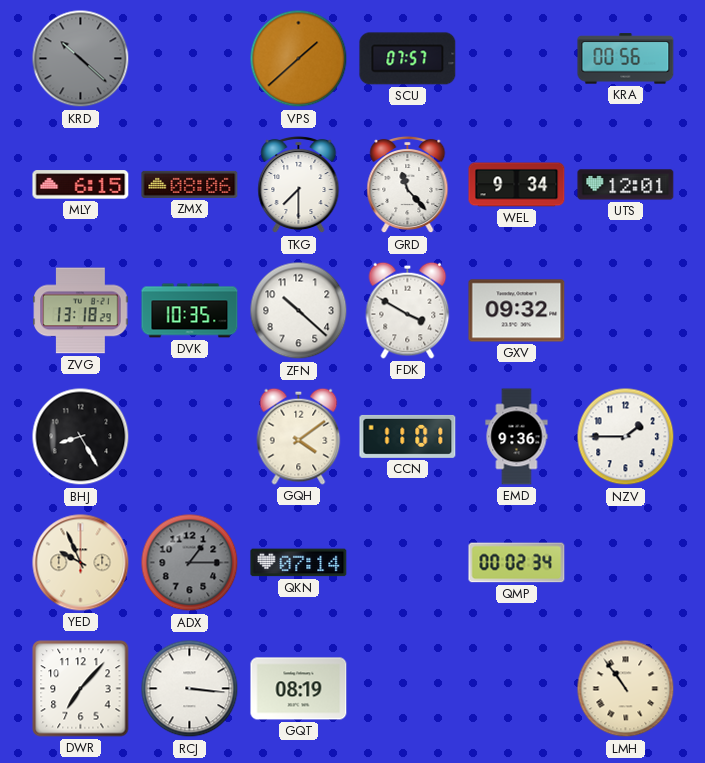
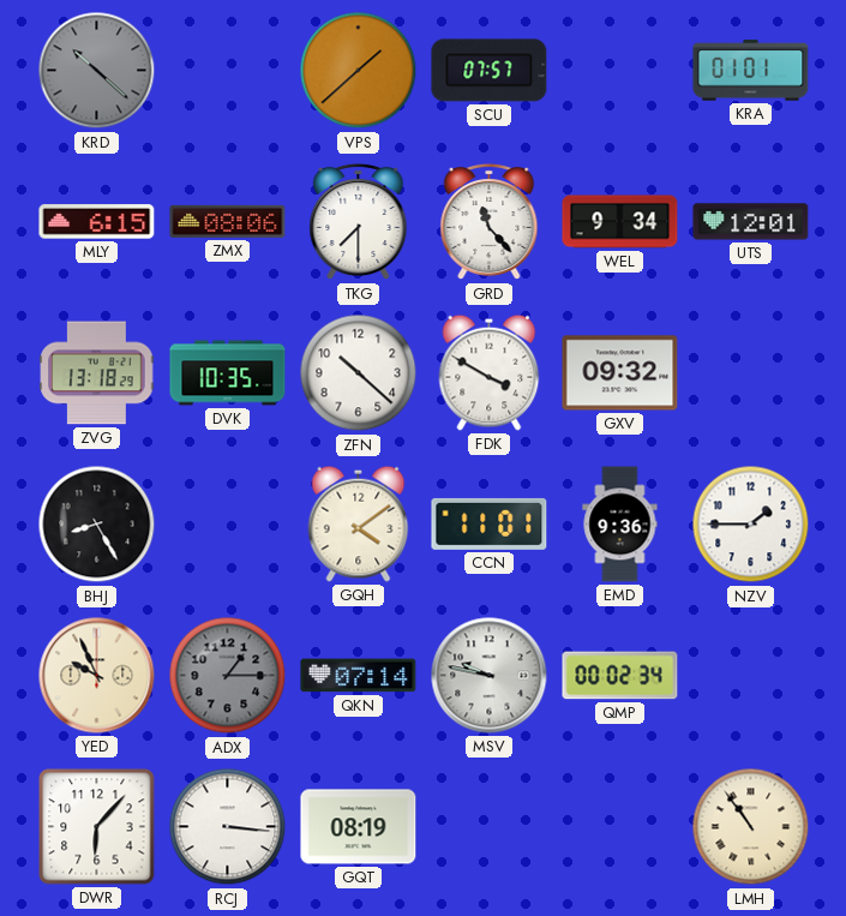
KRA: 00:56 -> 01:01
MSV: none -> 9:47
DWR: 7:07 -> 6:07
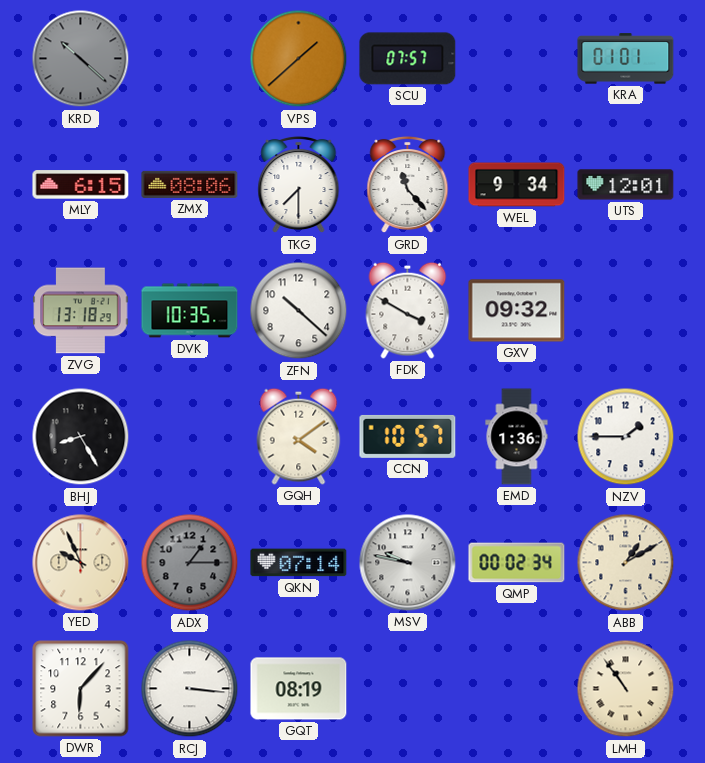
CCN: 11:01 -> 10:57
EMD: 9:36 -> 1:36
ABB: none -> 1:10
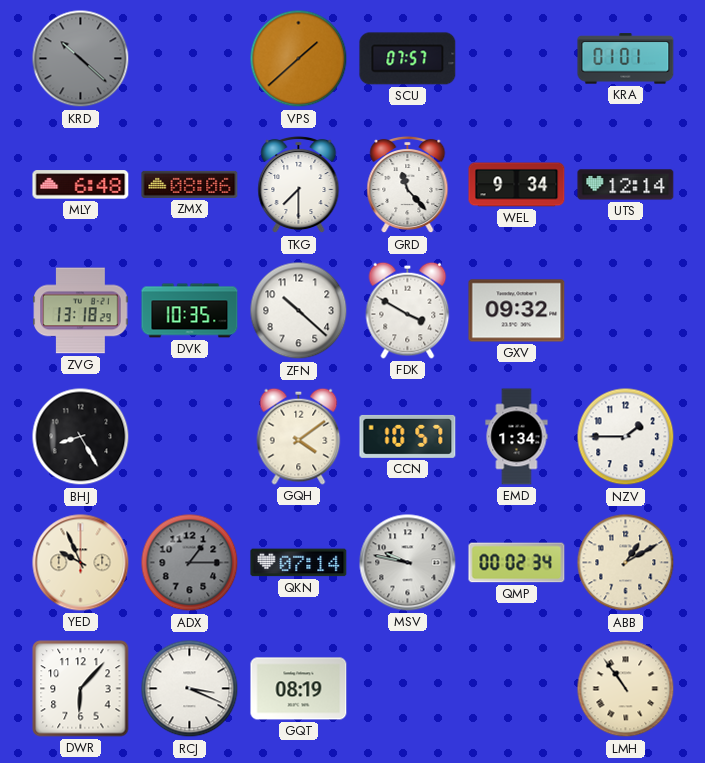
MLY: 6:15 -> 6:48
UTS: 12:01 -> 12:14
EMD: 1:36 -> 1:34
RCJ: 3:16 -> 3:19
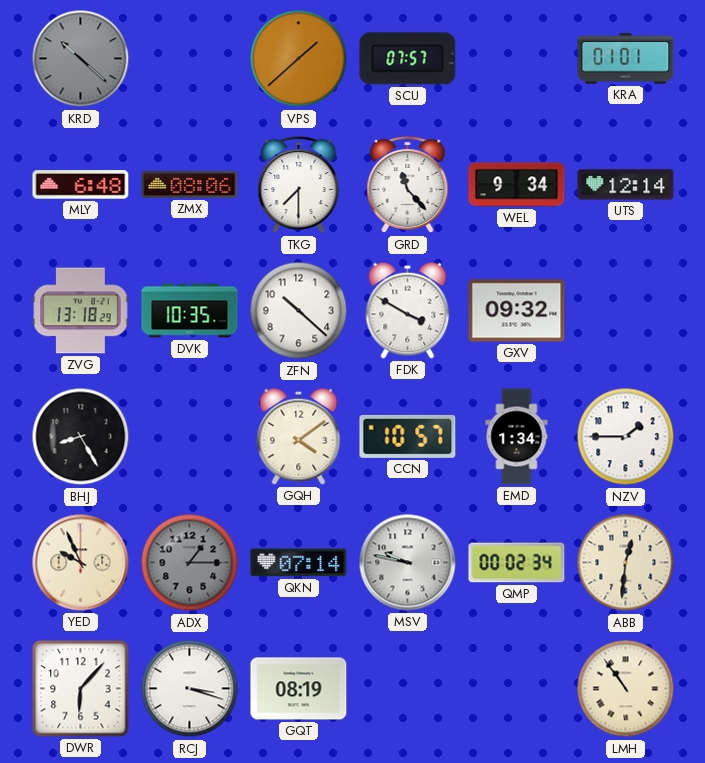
ABB: 1:10 -> 12:31
RCJ: 3:19 -> 3:18
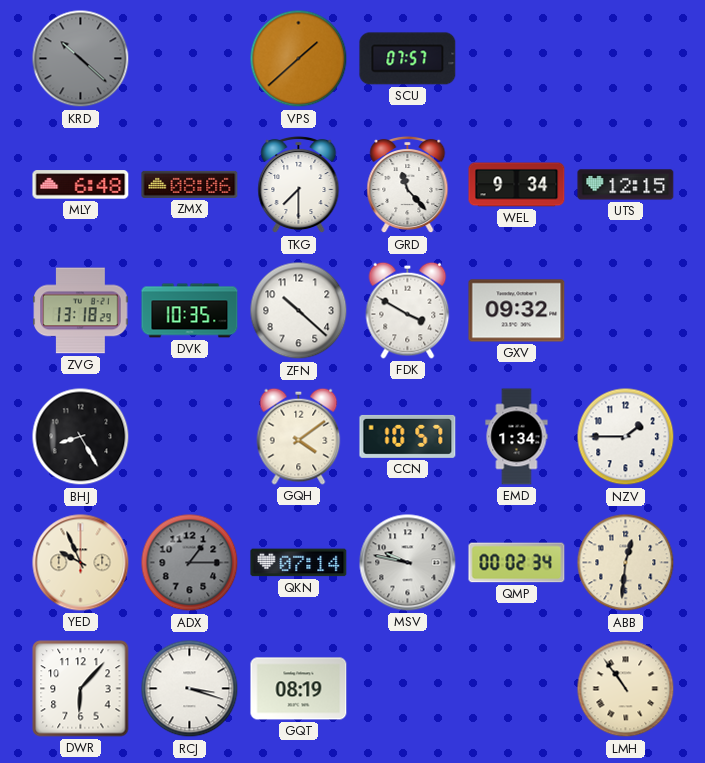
KRA: 01:01 -> none
UTS: 12:14 -> 12:15
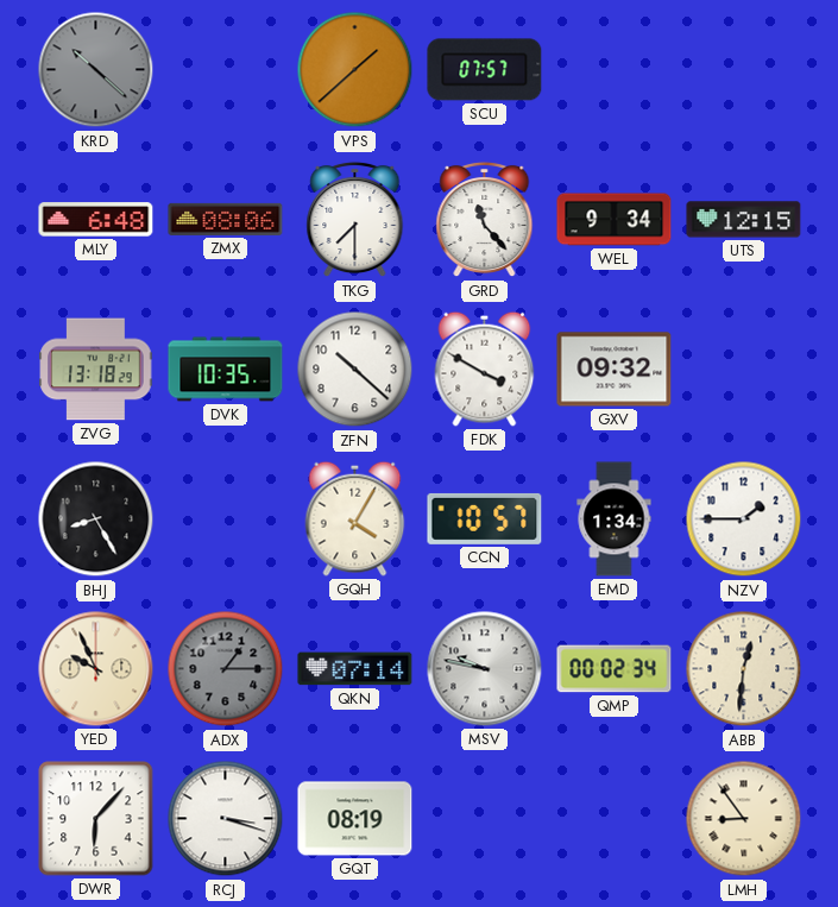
GQH: 4:09 -> 4:05
LMH: 10:54 -> 8:54
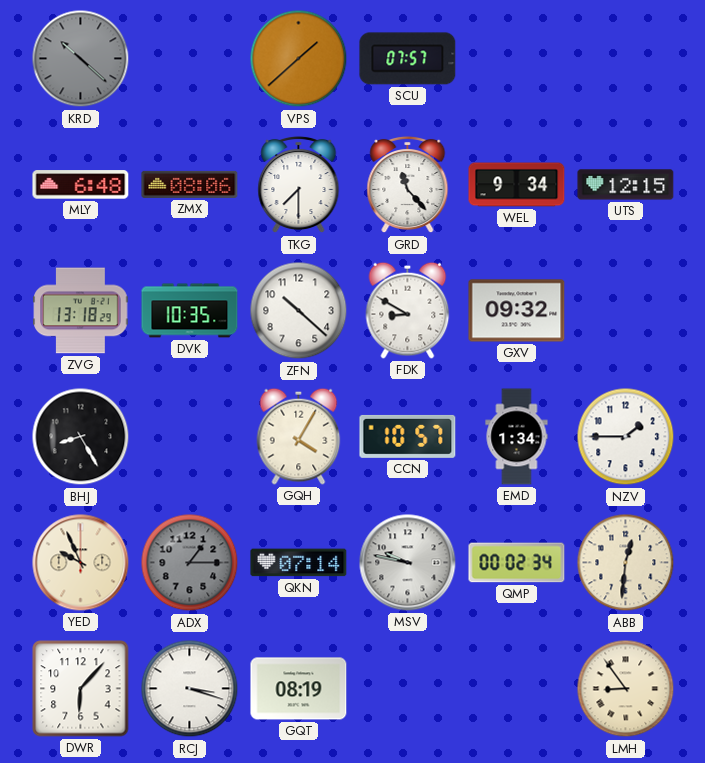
FDK: 3:50 -> 8:50
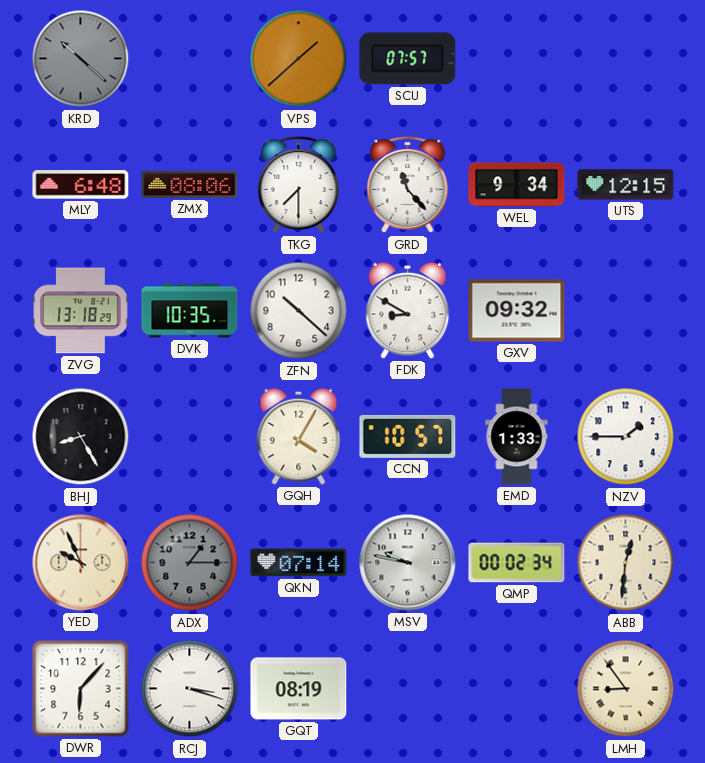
EMD: 1:34 -> 1:33
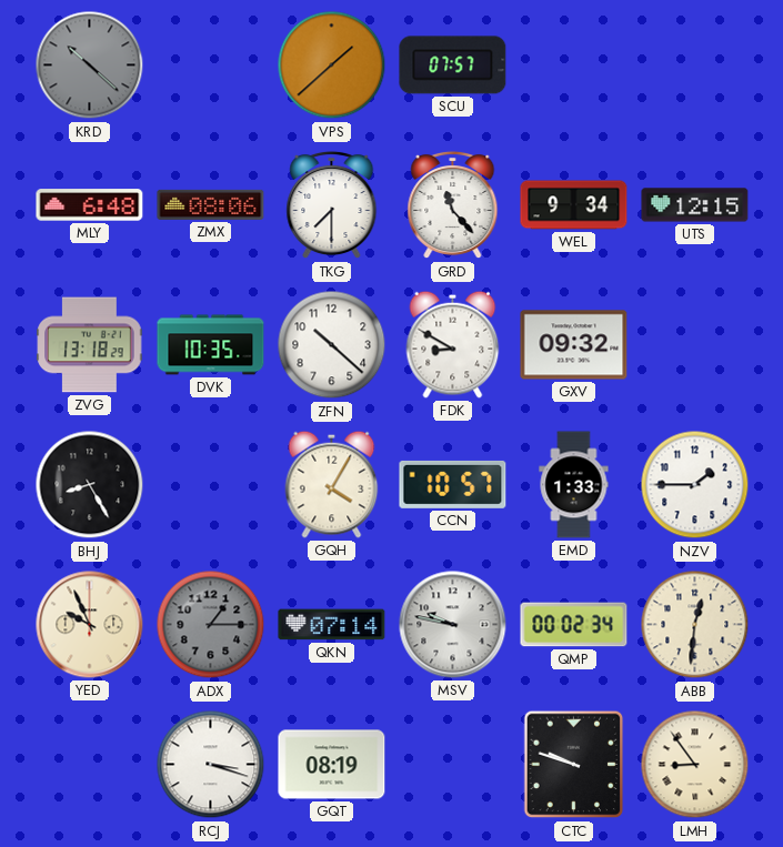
DWR: 6:07 -> none
CTC: none -> 9:48
